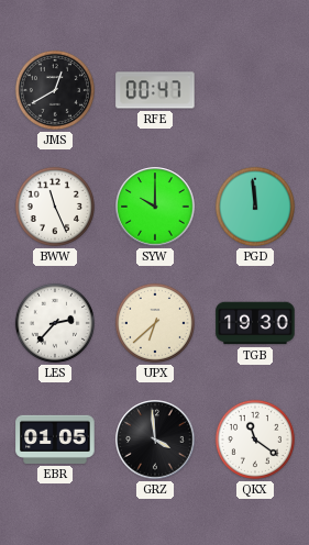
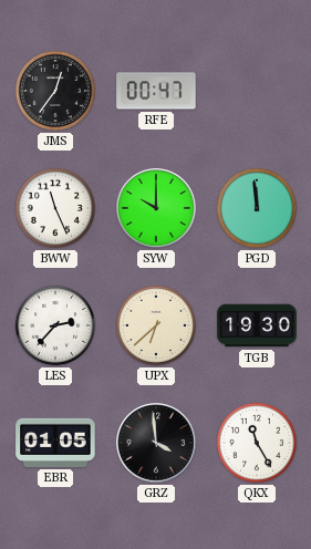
JMS: 12:40 -> 12:36
QKX: 11:21 -> 11:25
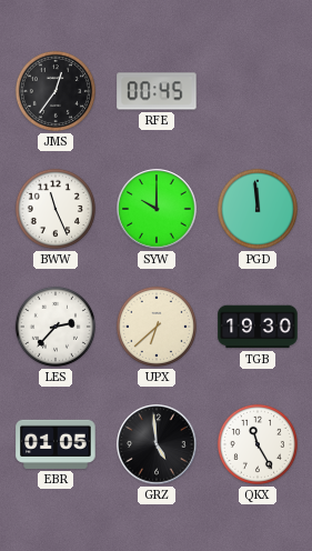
RFE: 00:47 -> 00:45
GRZ: 3:59 -> 4:59
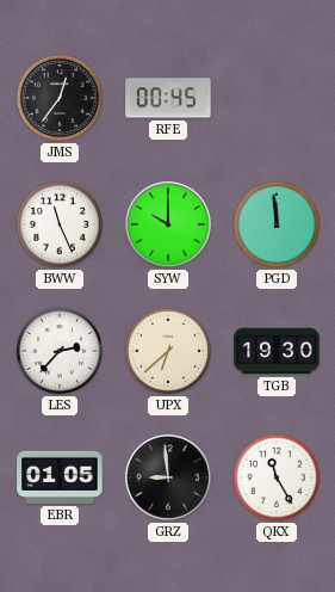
GRZ: 4:59 -> 8:59
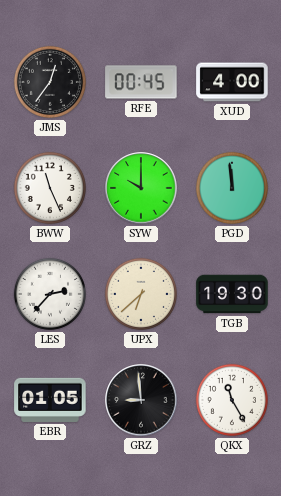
XUD: none -> 4:00
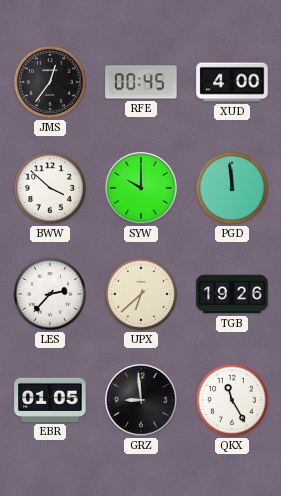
BWW: 11:26 -> 3:52
TGB: 19:30 -> 19:26
